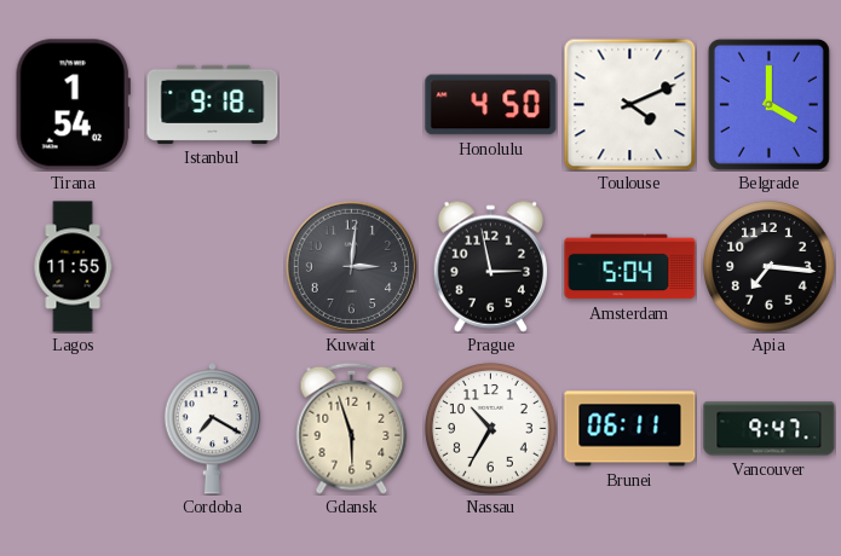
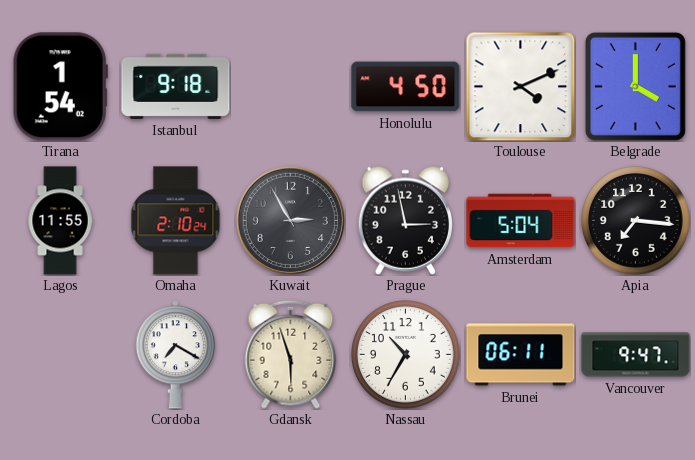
Omaha: none -> 2:10
Kuwait: 3:01 -> 2:55
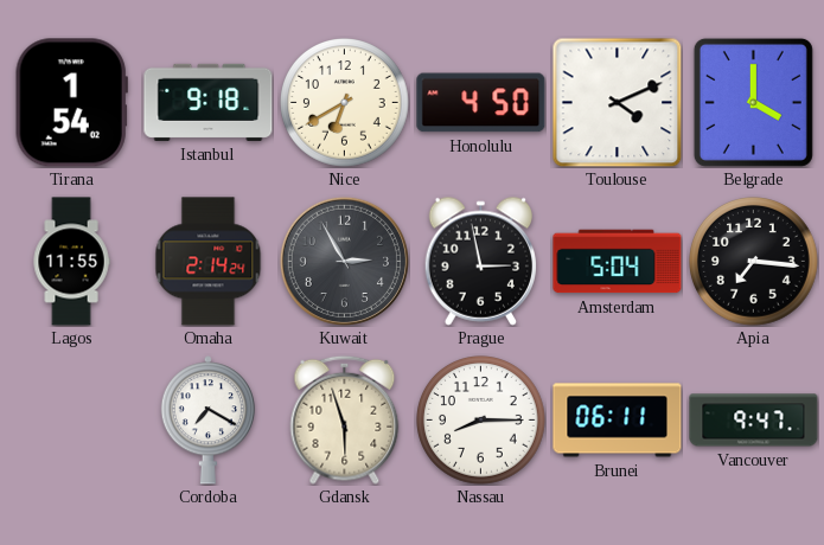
Nice: none -> 6:40
Omaha: 2:10 -> 2:14
Nassau: 10:35 -> 8:15
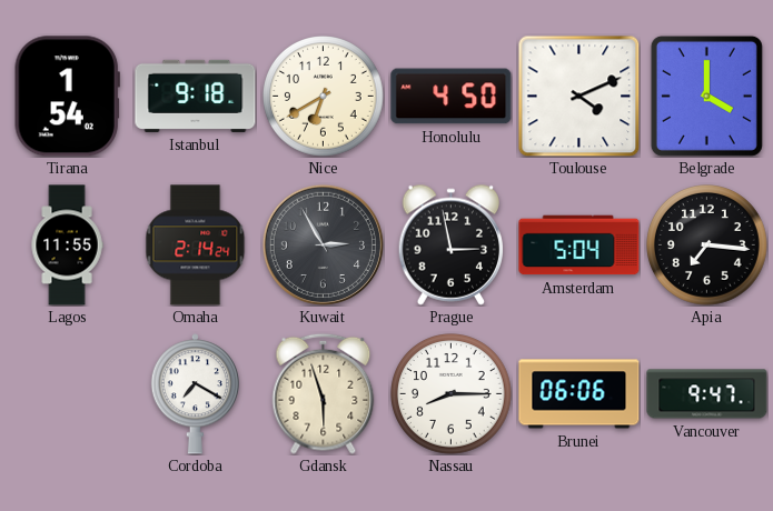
Brunei: 06:11 -> 06:06
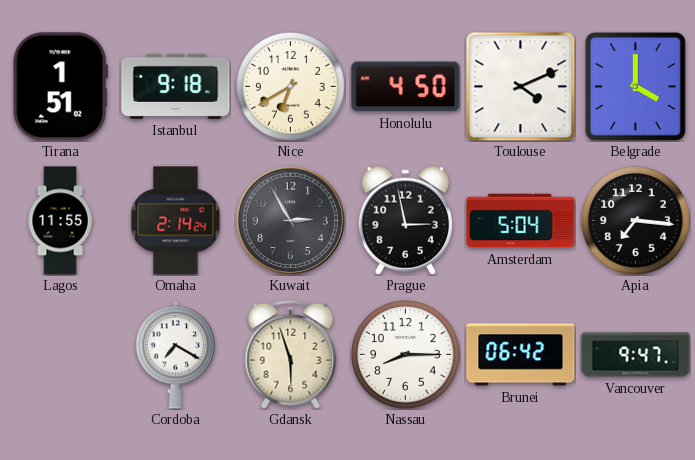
Tirana: 1:54 -> 1:51
Brunei: 06:06 -> 06:42
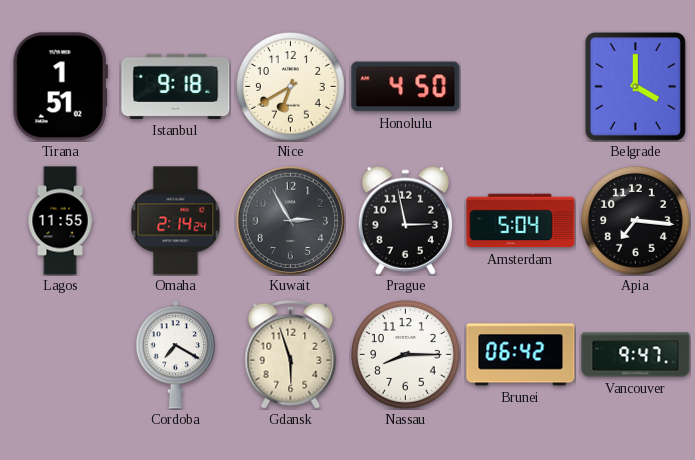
Toulouse: 4:11 -> none
